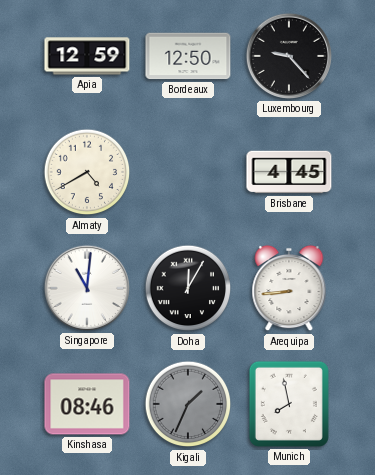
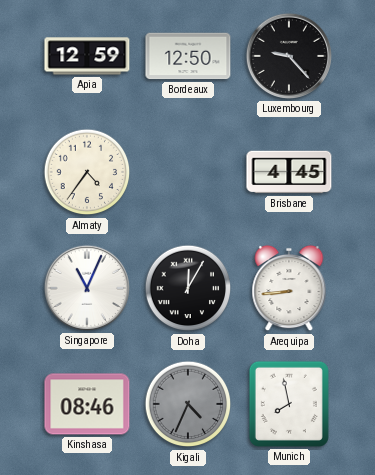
Almaty: 4:40 -> 4:36
Singapore: 11:01 -> 11:04
Kigali: 1:34 -> 4:34
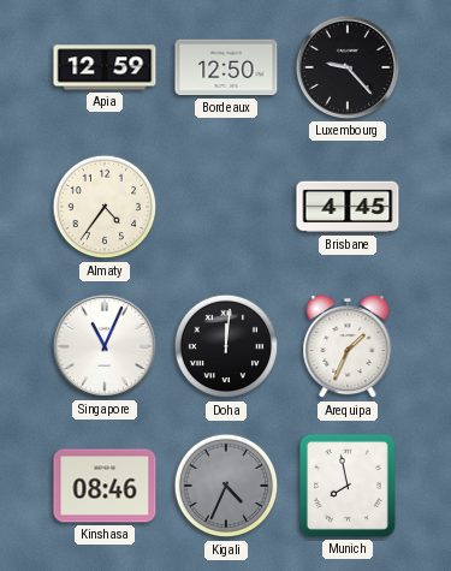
Doha: 12:05 -> 12:01
Arequipa: 8:44 -> 1:34
